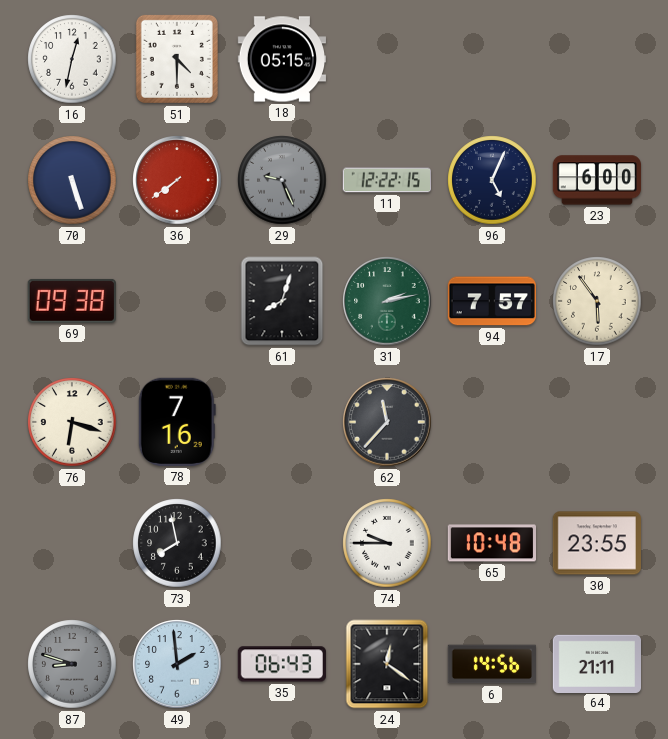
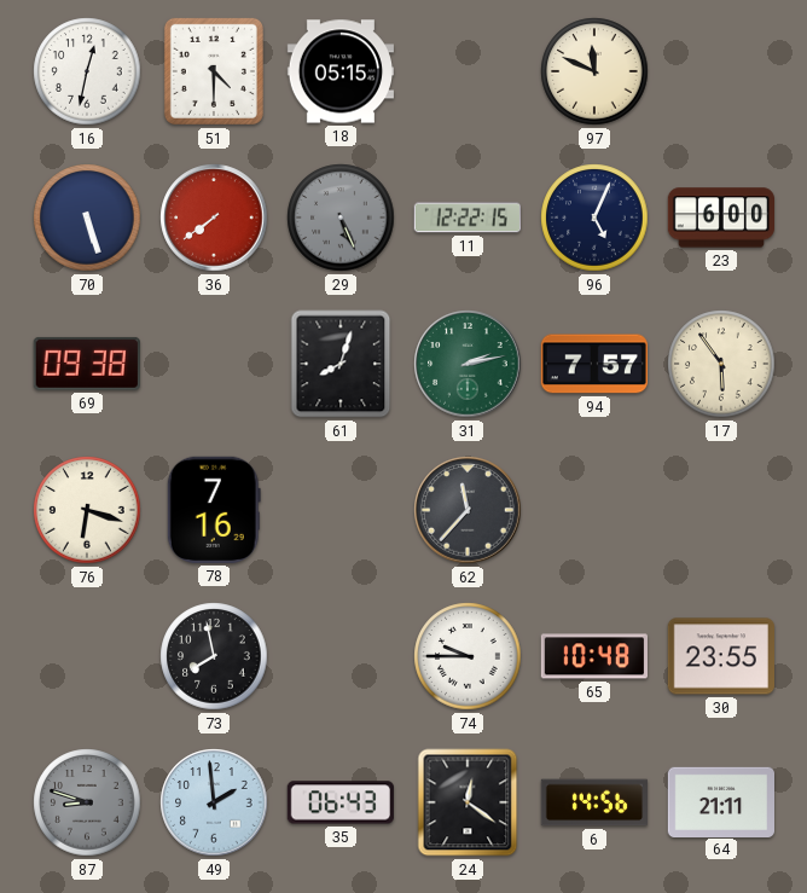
97: none -> 11:49
29: 9:26 -> 5:26
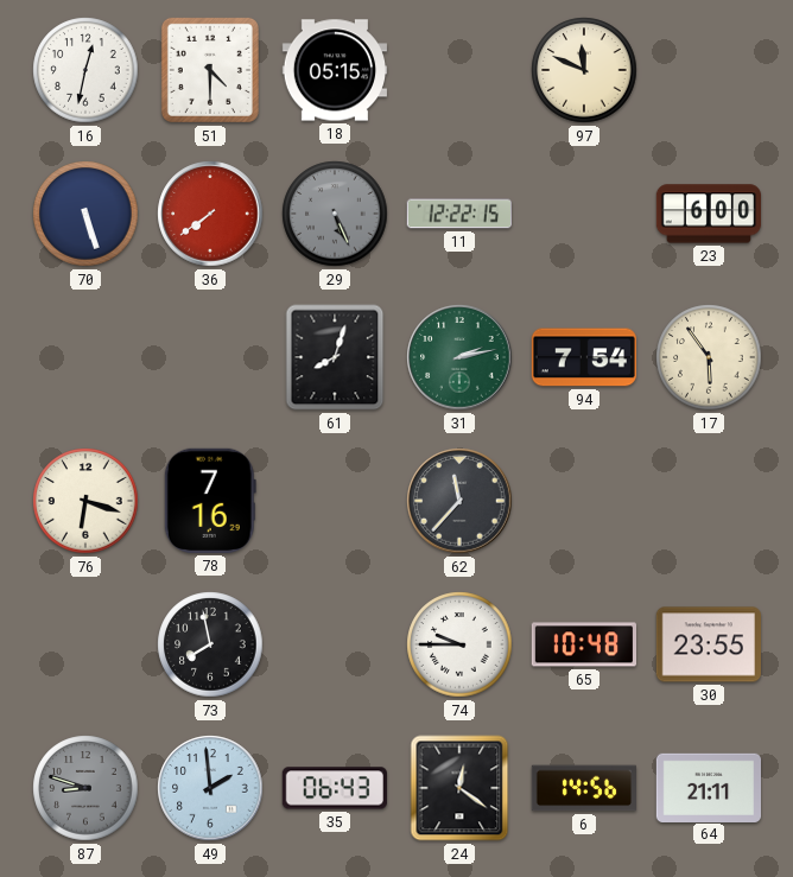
96: 5:04 -> none
69: 09:38 -> none
94: 7:57 -> 7:54
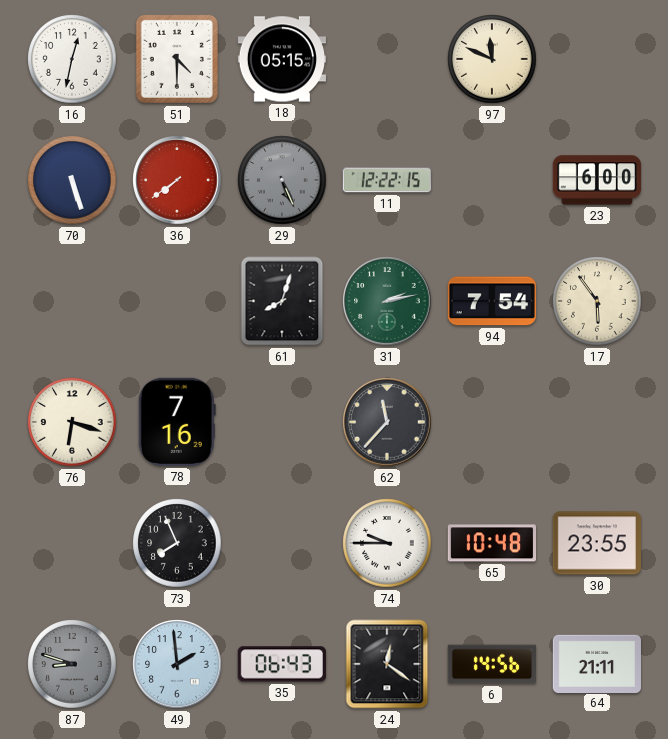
73: 7:58 -> 7:56
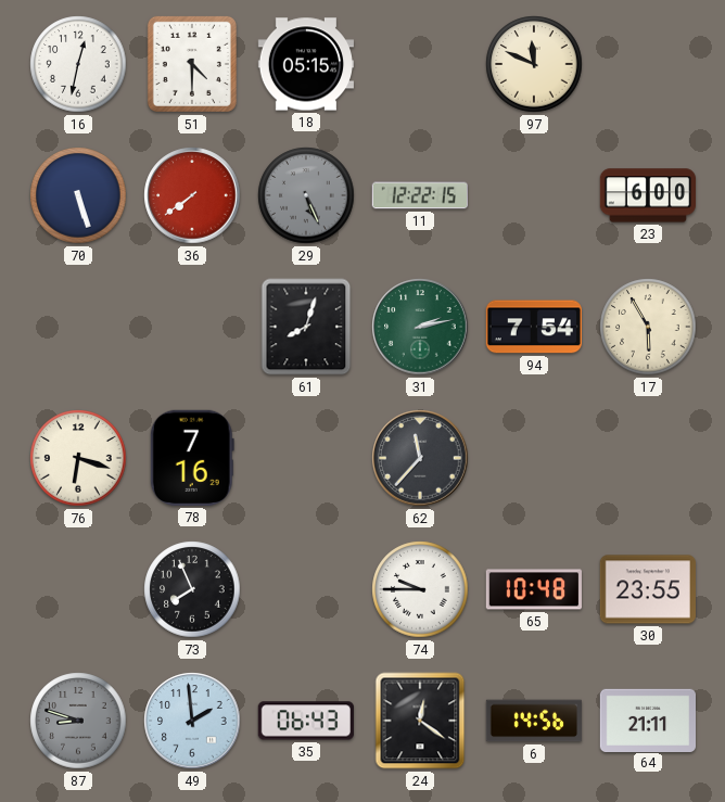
17: 5:54 -> 5:55
